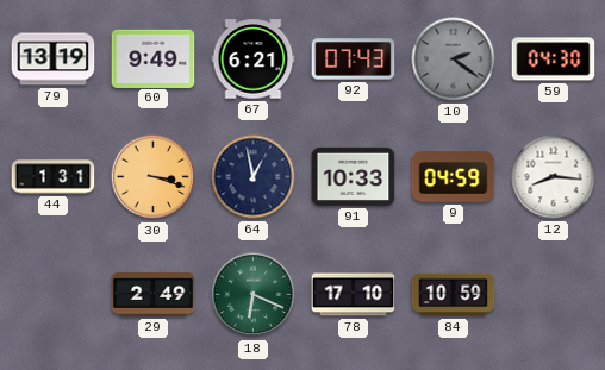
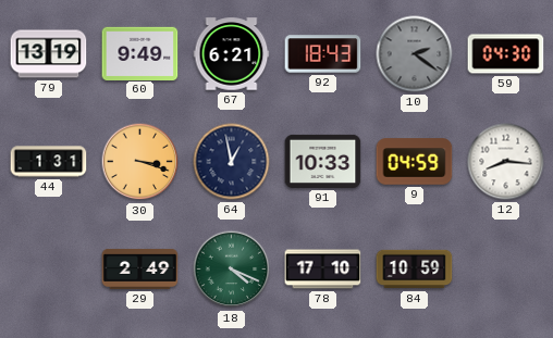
92: 07:43 -> 18:43
18: 6:19 -> 4:19
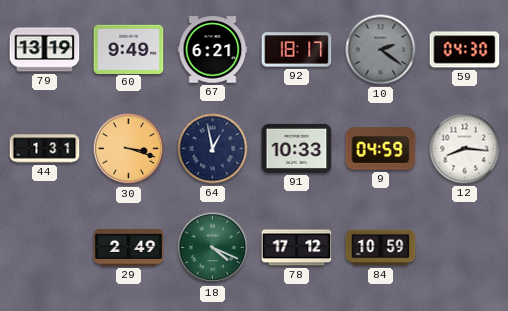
92: 18:43 -> 18:17
78: 17:10 -> 17:12
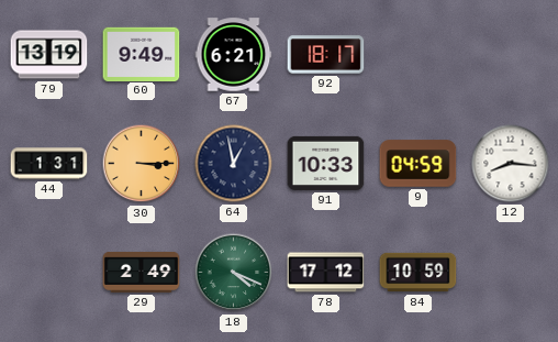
10: 2:21 -> none
59: 04:30 -> none
30: 3:18 -> 3:15
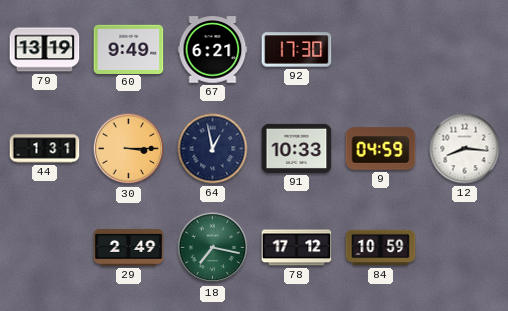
92: 18:17 -> 17:30
18: 4:19 -> 7:17
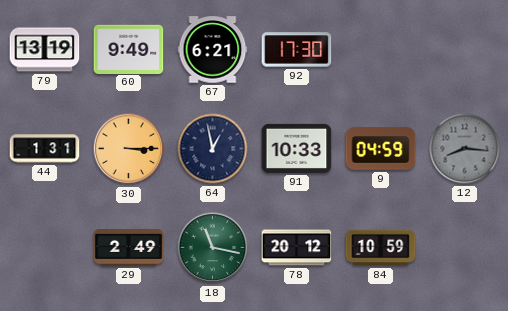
12 dial: white -> grey
18: 7:17 -> 11:17
78: 17:12 -> 20:12
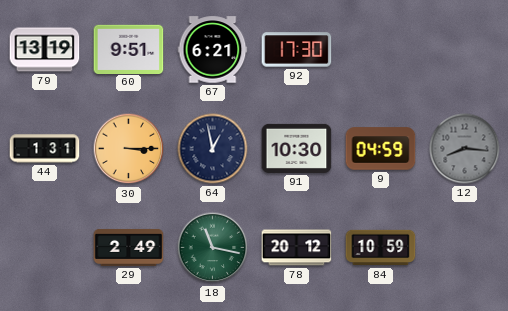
60: 9:49 -> 9:51
91: 10:33 -> 10:30
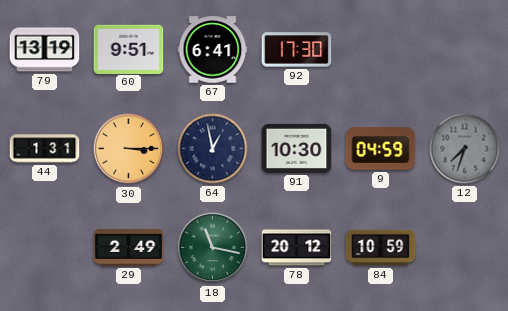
67: 6:21 -> 6:41
12: 8:16 -> 7:33
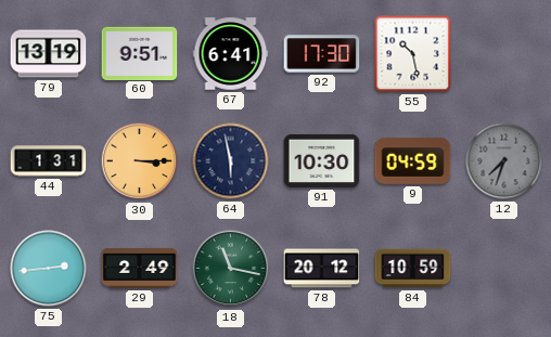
55: none -> 10:28
64: 12:58 -> 5:58
75: none -> 2:44
